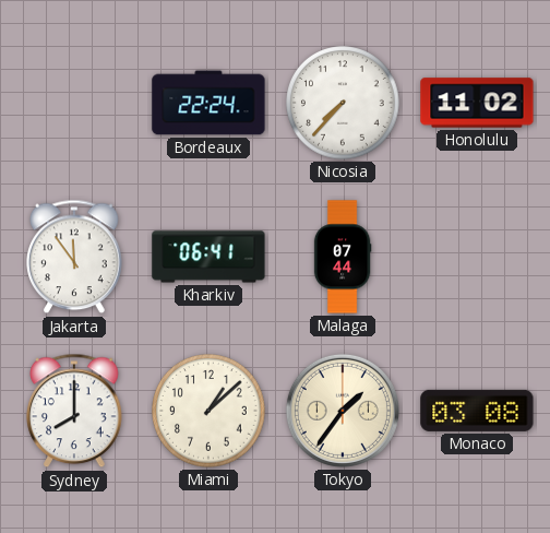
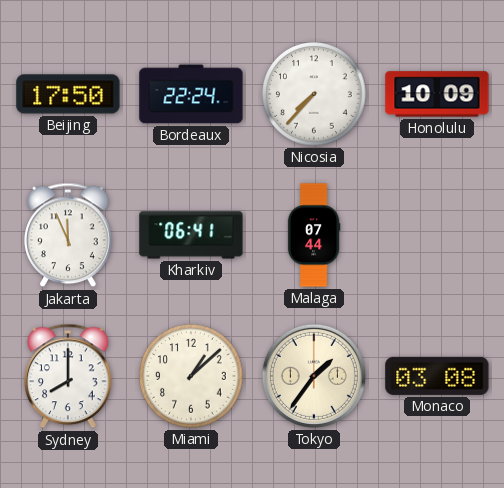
Beijing: none -> 17:50
Honolulu: 11:02 -> 10:09
Jakarta: 11:54 -> 11:56
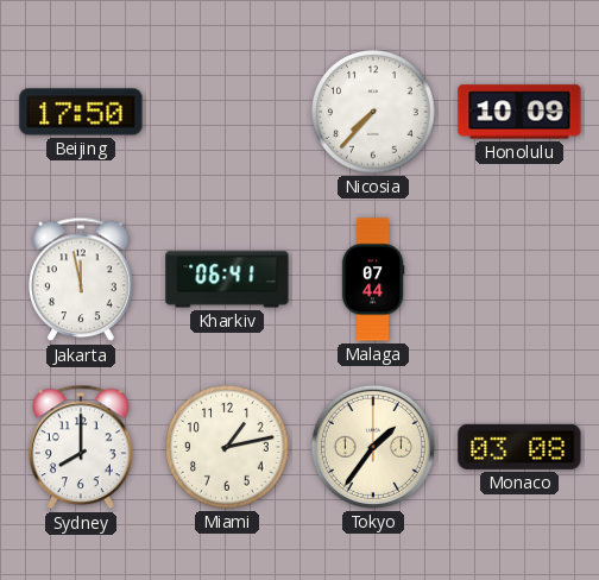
Bordeaux: 22:24 -> none
Jakarta: 11:56 -> 11:58
Miami: 1:08 -> 1:13
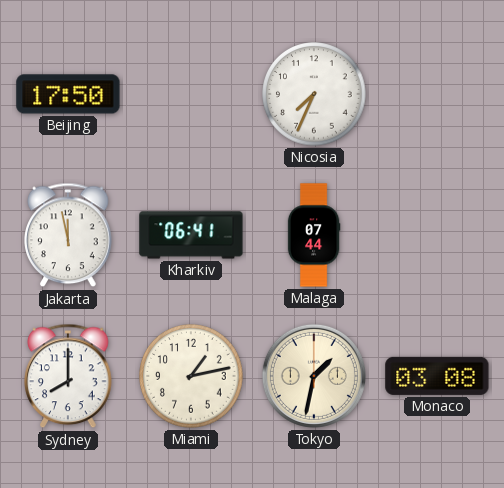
Nicosia: 7:37 -> 7:34
Honolulu: 10:09 -> none
Tokyo: 1:36 -> 1:32
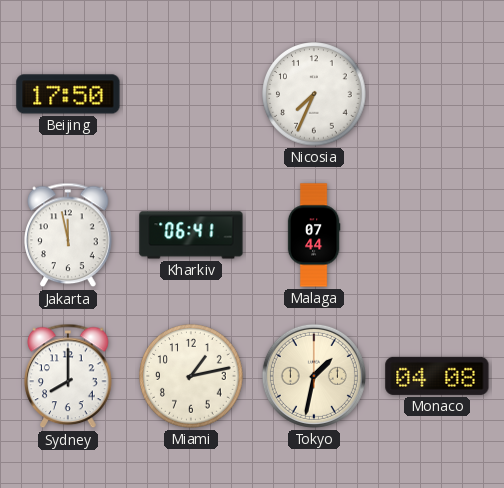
Monaco: 03:08 -> 04:08
